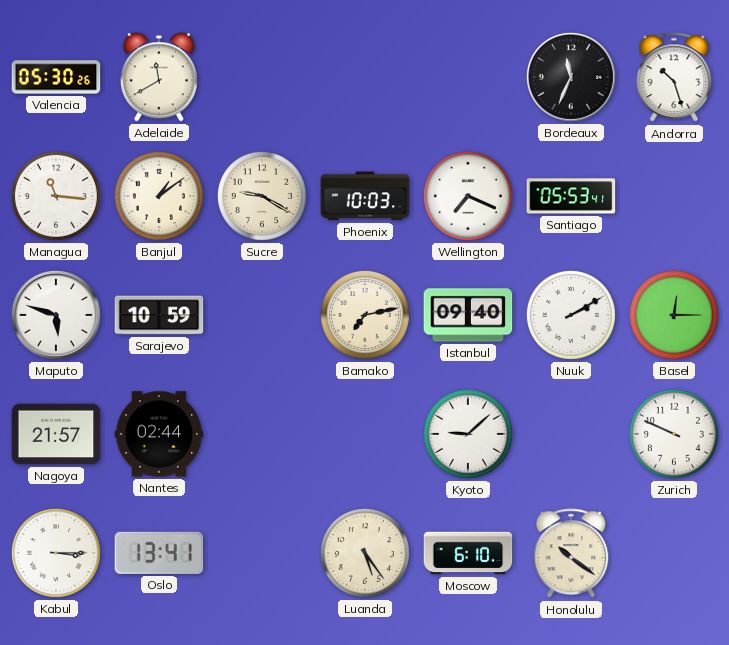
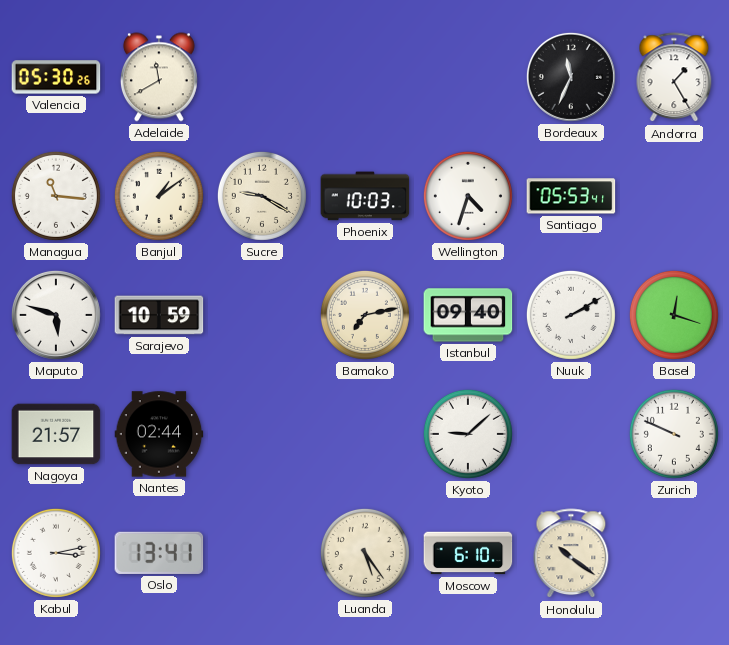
Andorra: 10:27 -> 1:25
Wellington: 7:19 -> 4:33
Basel: 12:15 -> 12:18
Kabul: 3:15 -> 3:13
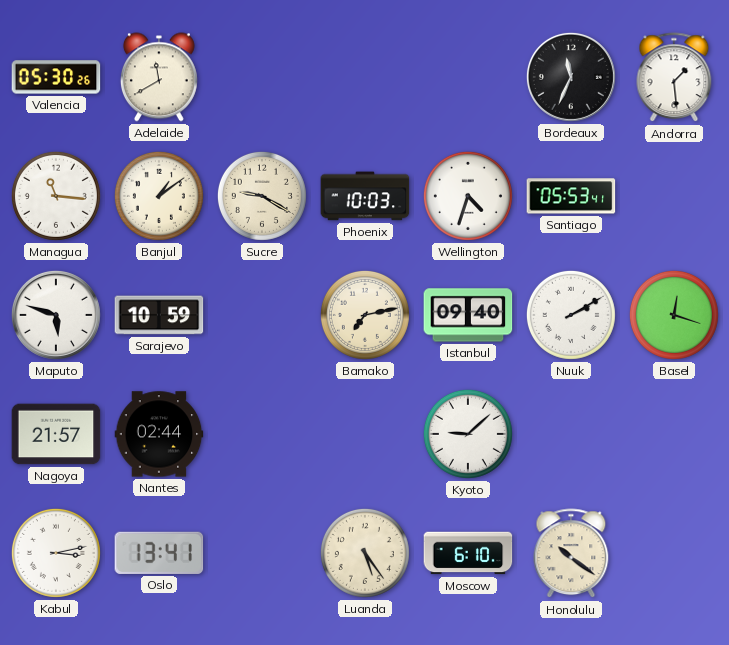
Andorra: 1:25 -> 1:29
Zurich: 9:49 -> none
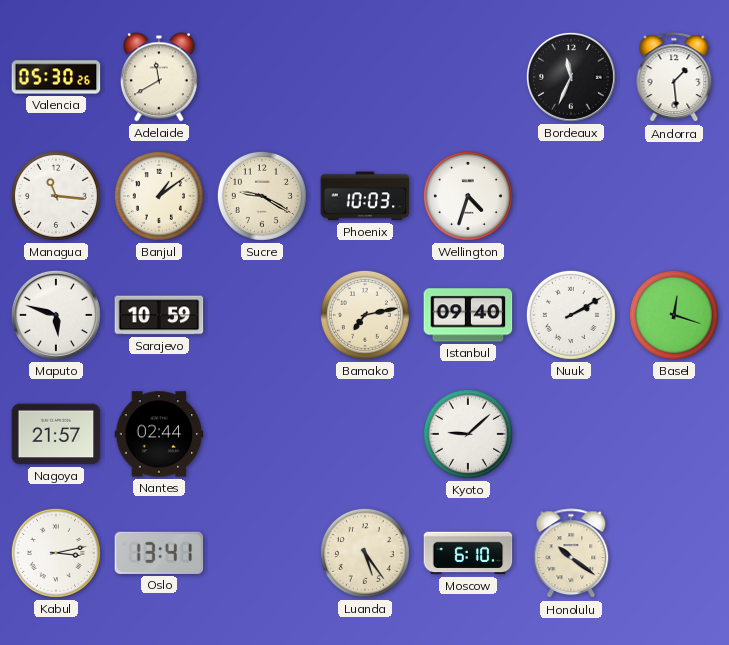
Santiago: 05:53 -> none
